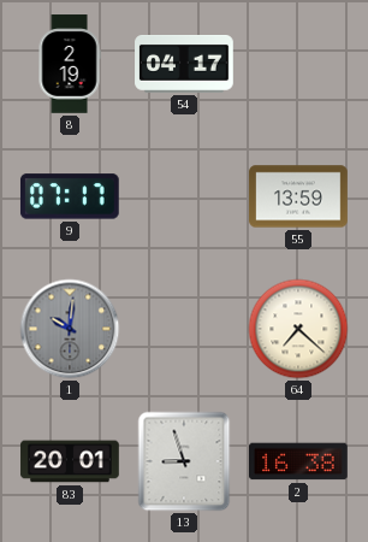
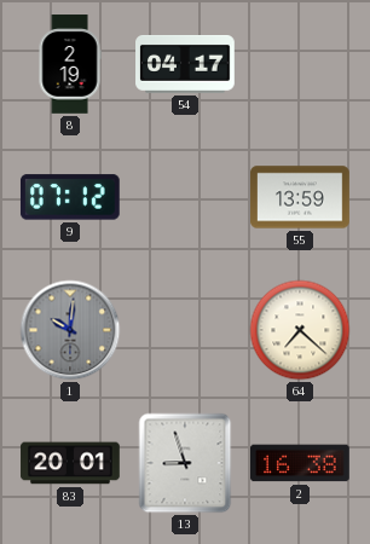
9: 07:17 -> 07:12
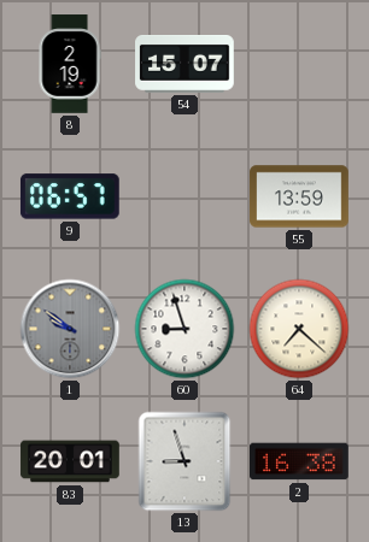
54: 04:17 -> 15:07
9: 07:12 -> 06:57
1: 10:01 -> 9:51
60: none -> 8:57
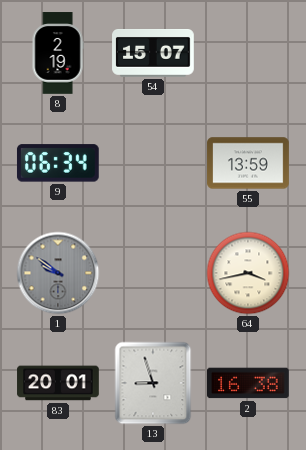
9: 06:57 -> 06:34
60: 8:57 -> none
64: 7:22 -> 3:43
